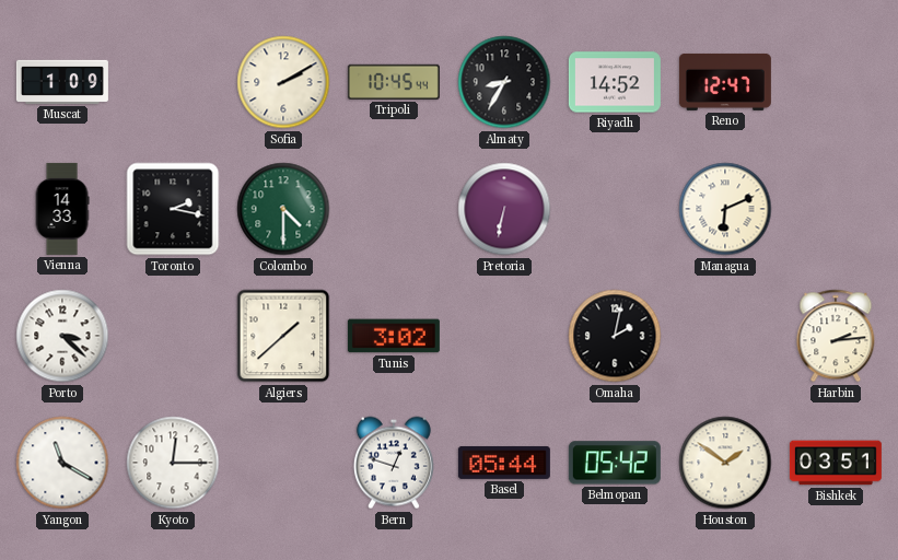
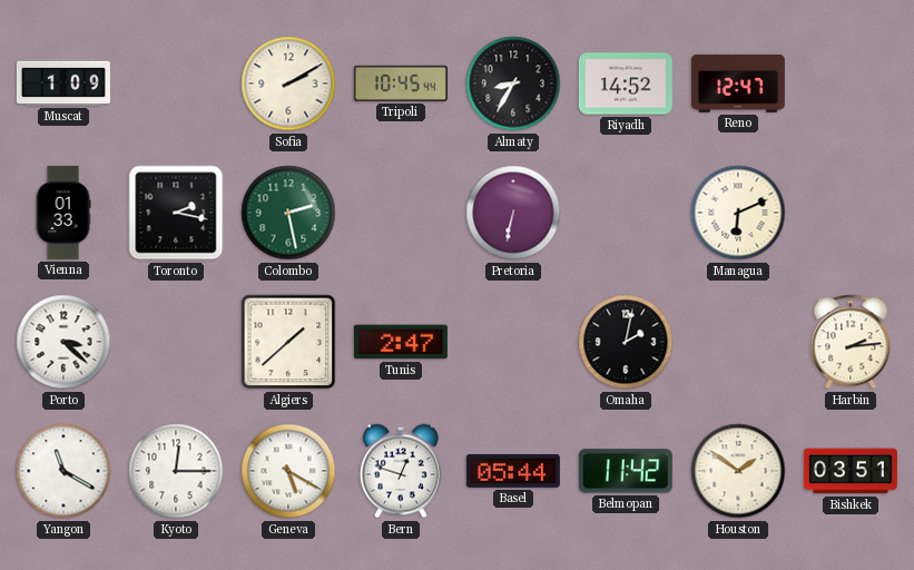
Vienna: 14:33 -> 01:33
Colombo: 4:30 -> 2:28
Tunis: 3:02 -> 2:47
Geneva: none -> 5:20
Belmopan: 05:42 -> 11:42
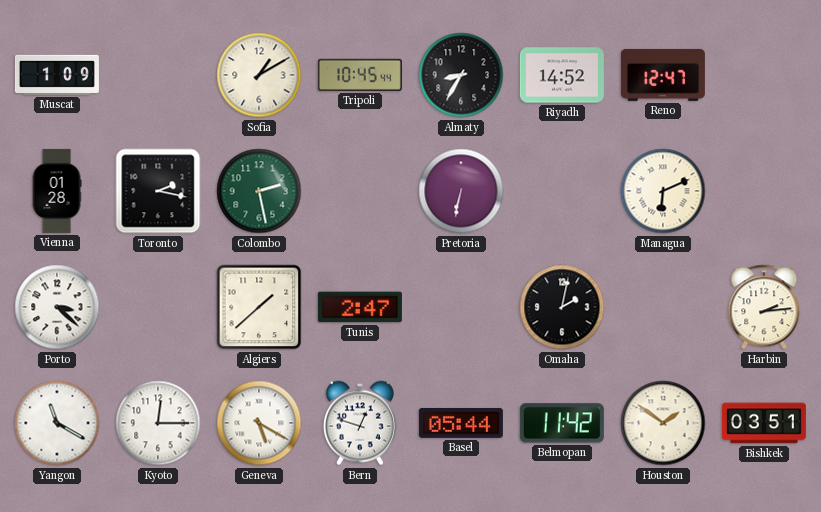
Sofia: 2:10 -> 1:10
Vienna: 01:33 -> 01:28
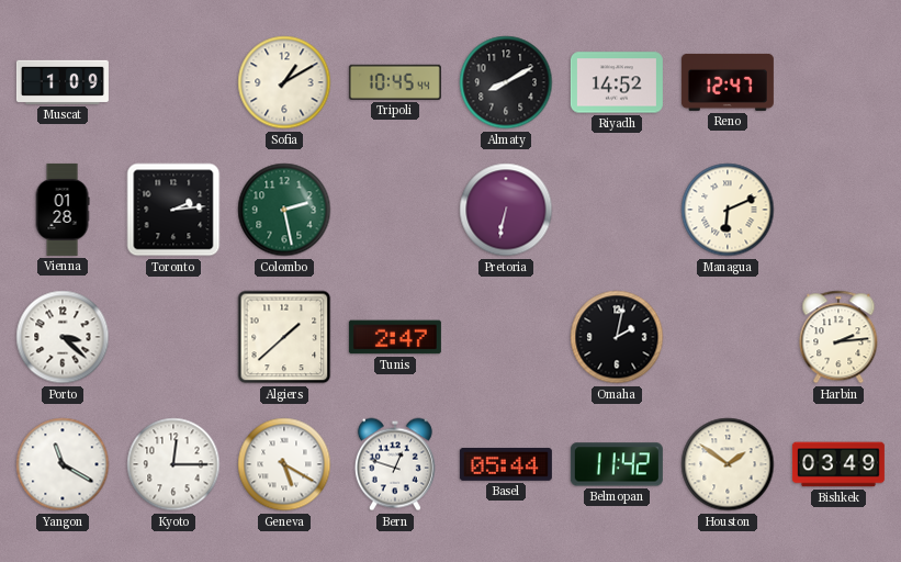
Almaty: 8:35 -> 8:10
Toronto: 2:17 -> 2:14
Bishkek: 03:51 -> 03:49
